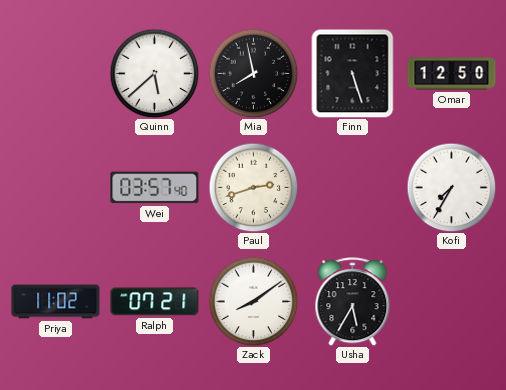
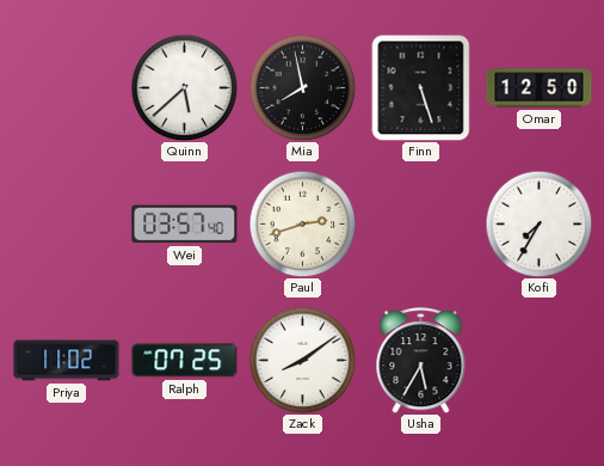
Ralph: 07:21 -> 07:25
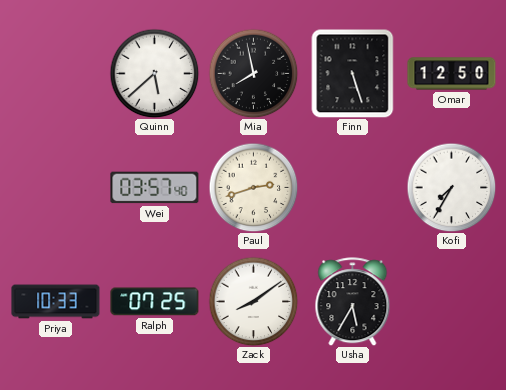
Priya: 11:02 -> 10:33
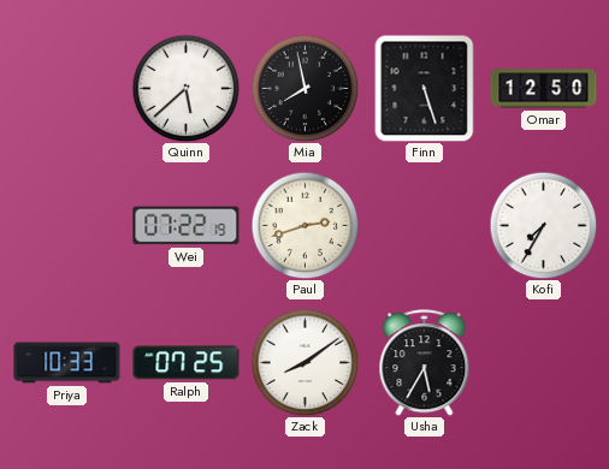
Wei: 03:57 -> 07:22
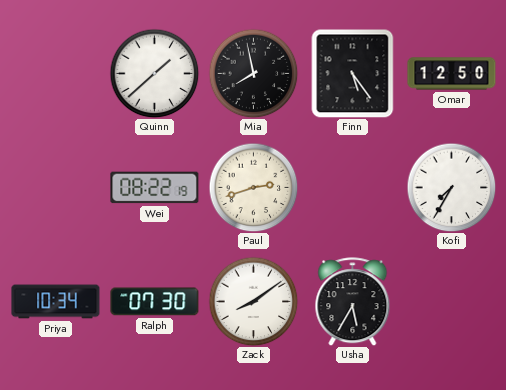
Quinn: 5:38 -> 1:38
Finn: 5:27 -> 5:24
Wei: 07:22 -> 08:22
Priya: 10:33 -> 10:34
Ralph: 07:25 -> 07:30
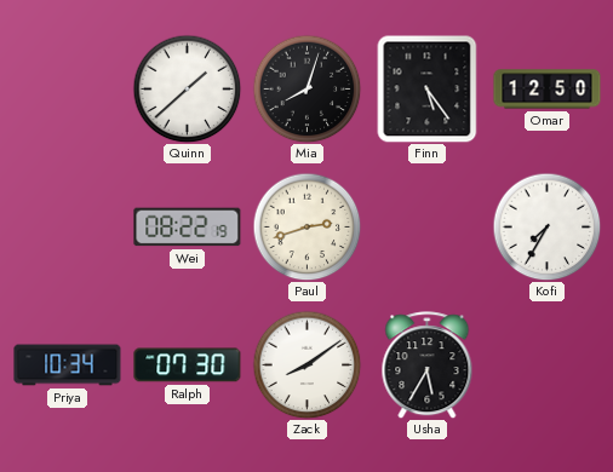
Mia: 7:58 -> 8:03
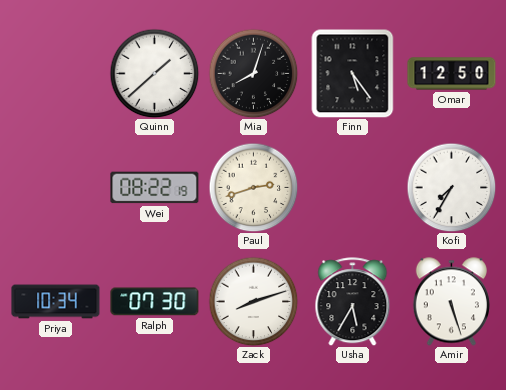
Zack: 8:09 -> 8:12
Amir: none -> 5:27
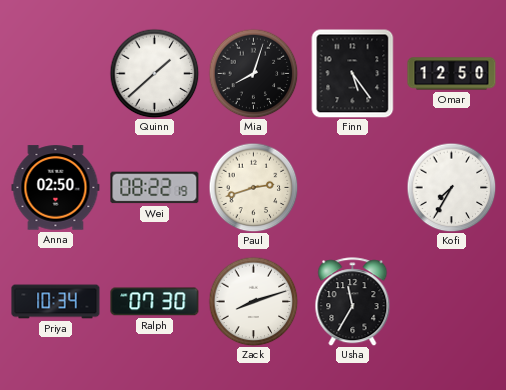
Anna: none -> 02:50
Usha: 5:35 -> 11:35
Amir: 5:27 -> none
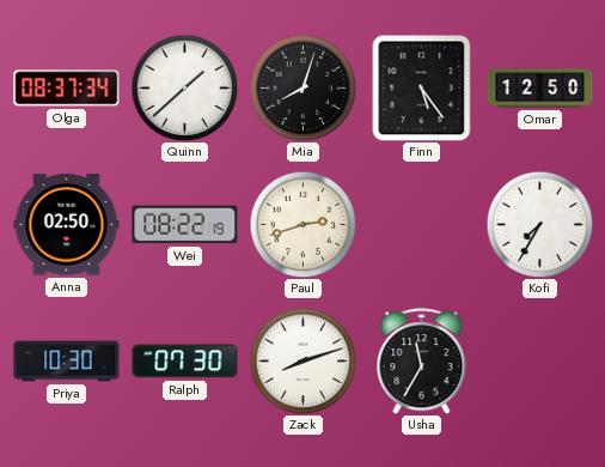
Olga: none -> 08:37
Priya: 10:34 -> 10:30
